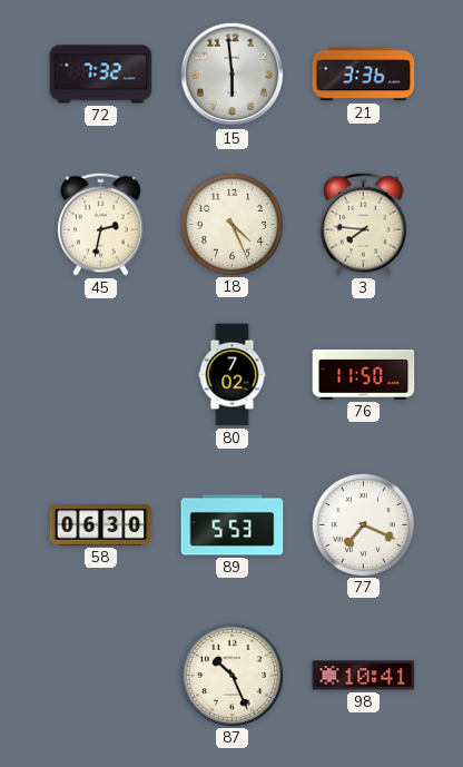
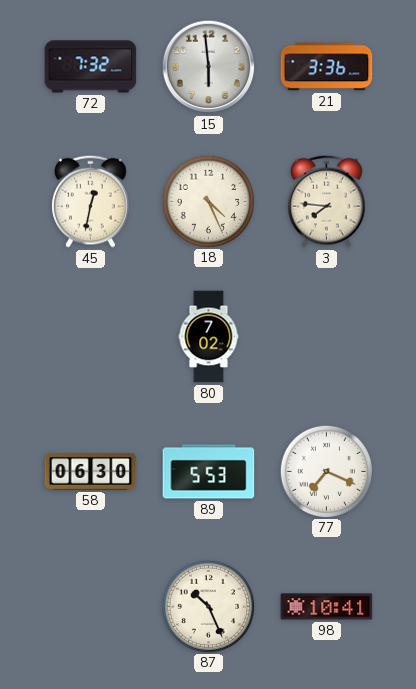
45: 2:32 -> 12:32
76: 11:50 -> none
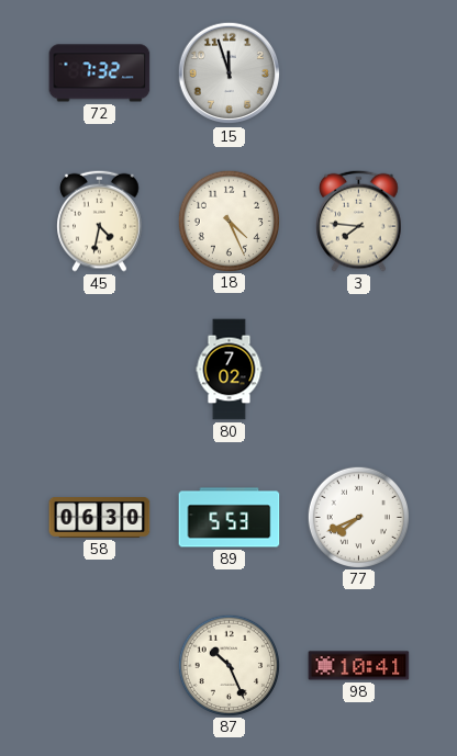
15: 5:59 -> 11:57
21: 3:36 -> none
45: 12:32 -> 4:32
77: 7:19 -> 7:41
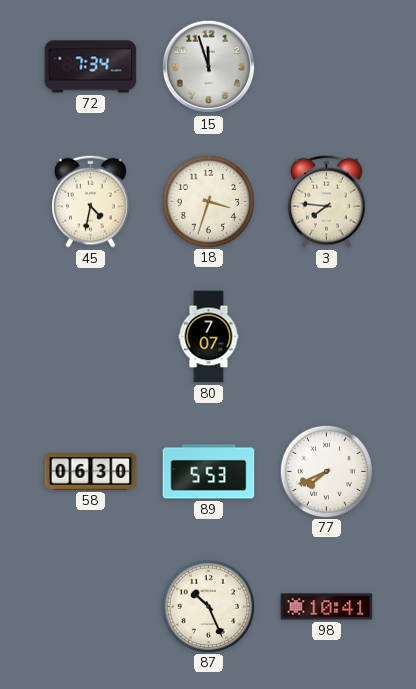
72: 7:32 -> 7:34
18: 4:26 -> 3:33
80: 7:02 -> 7:07
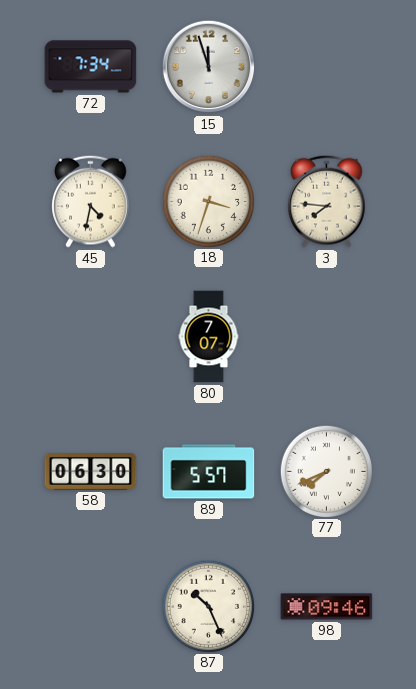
89: 5:53 -> 5:57
98: 10:41 -> 09:46
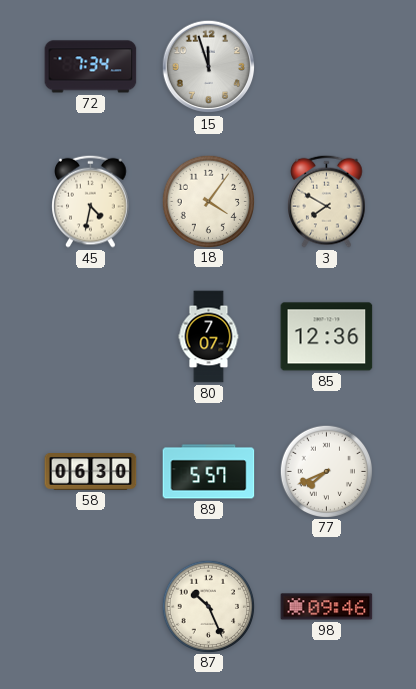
18: 3:33 -> 4:06
3: 7:46 -> 7:50
85: none -> 12:36
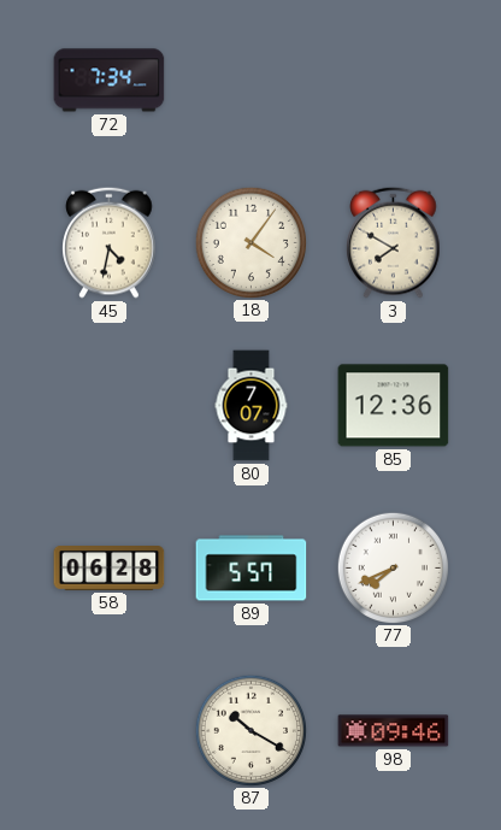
15: 11:57 -> none
58: 06:30 -> 06:28
87: 10:26 -> 10:20
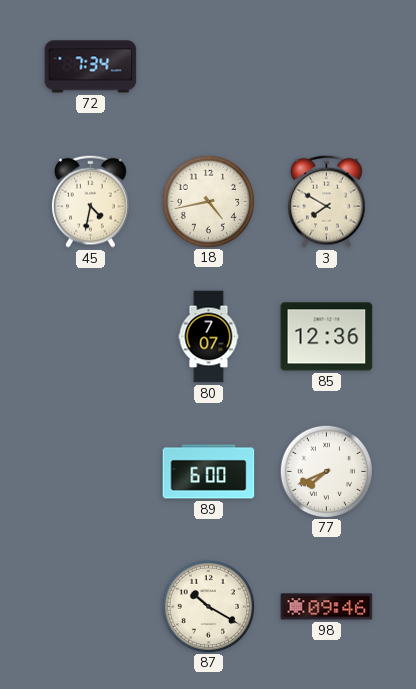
18: 4:06 -> 4:43
58: 06:28 -> none
89: 5:57 -> 6:00
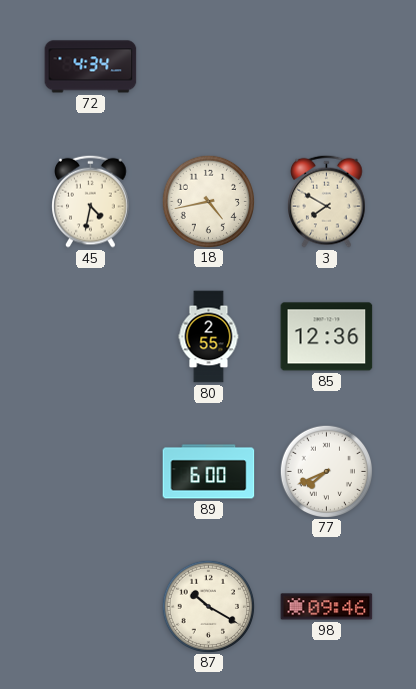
72: 7:34 -> 4:34
80: 7:07 -> 2:55
